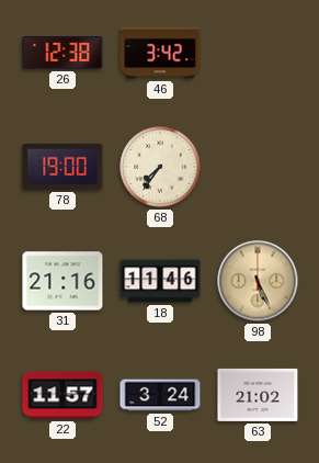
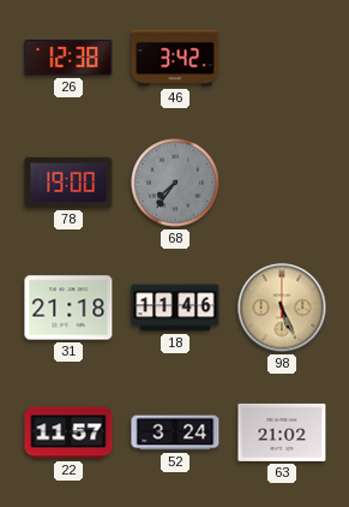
68 dial: cream -> grey
31: 21:16 -> 21:18
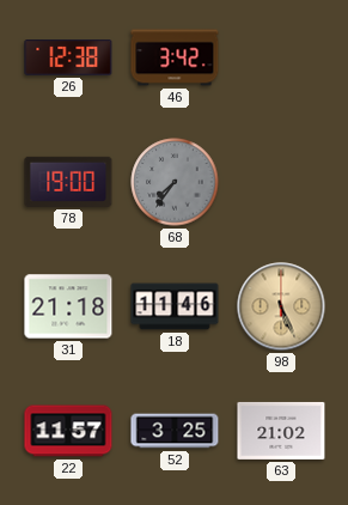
52: 3:24 -> 3:25
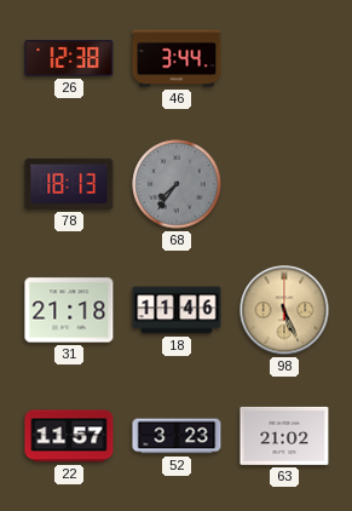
46: 3:42 -> 3:44
78: 19:00 -> 18:13
52: 3:25 -> 3:23
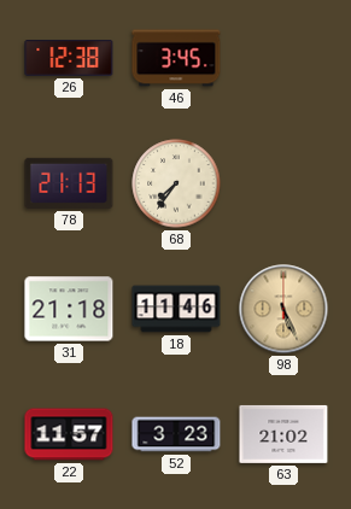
46: 3:44 -> 3:45
78: 18:13 -> 21:13
68 dial: grey -> cream
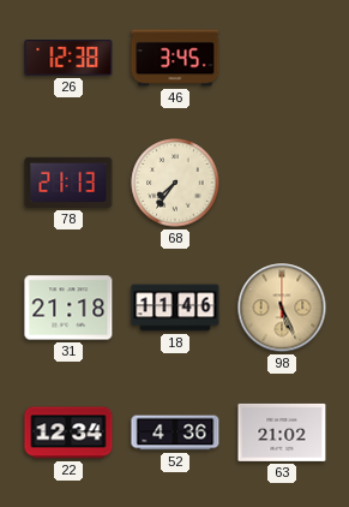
22: 11:57 -> 12:34
52: 3:23 -> 4:36
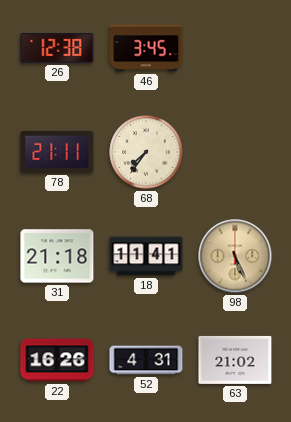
78: 21:13 -> 21:11
18: 11:46 -> 11:41
22: 12:34 -> 16:26
52: 4:36 -> 4:31
